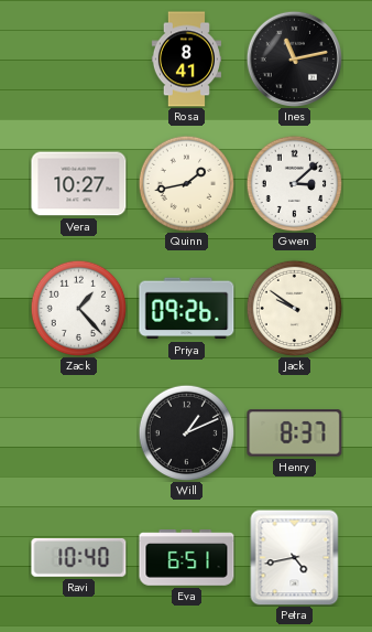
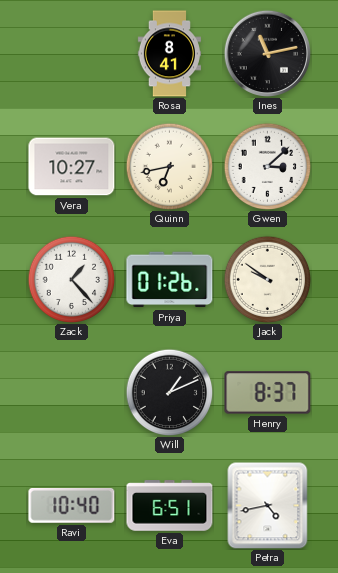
Quinn: 1:43 -> 6:43
Priya: 09:26 -> 01:26
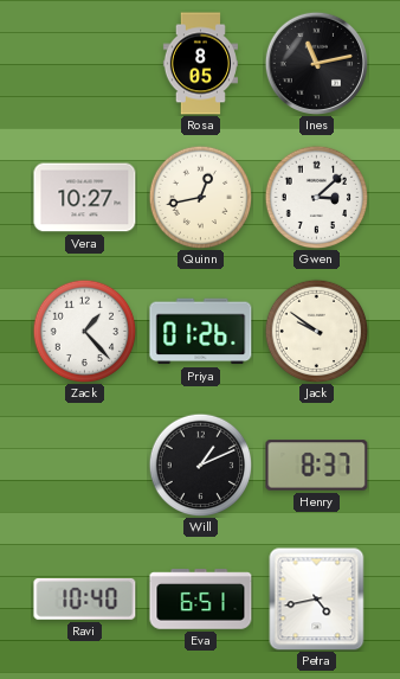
Rosa: 8:41 -> 8:05
Quinn: 6:43 -> 12:43
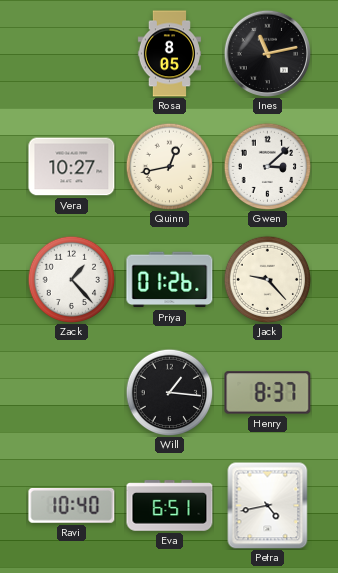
Jack: 9:51 -> 9:23
Will: 1:11 -> 1:16
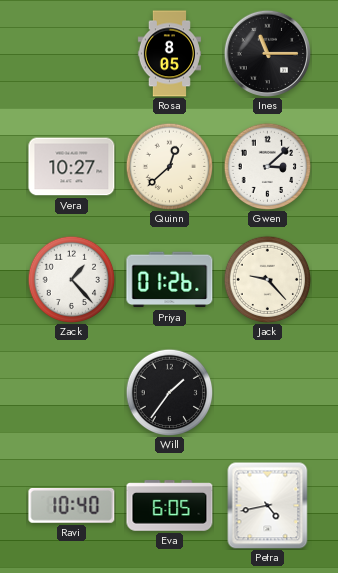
Ines: 11:13 -> 11:15
Quinn: 12:43 -> 12:38
Will: 1:16 -> 1:36
Henry: 8:37 -> none
Eva: 6:51 -> 6:05
